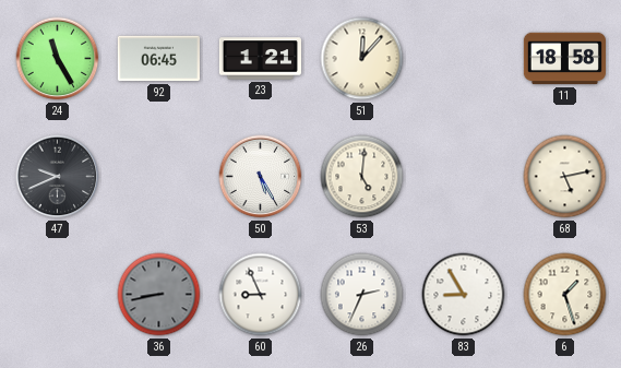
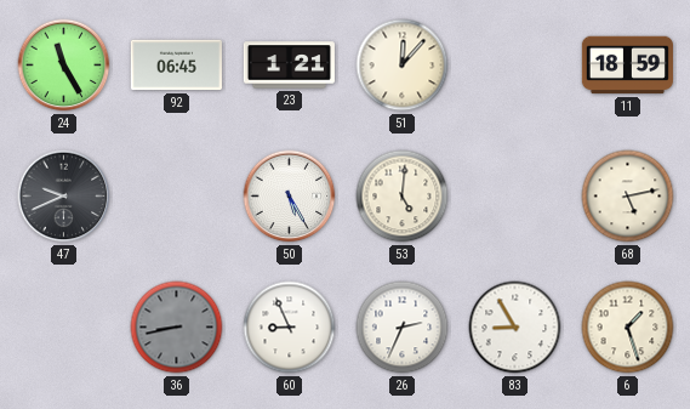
11: 18:58 -> 18:59
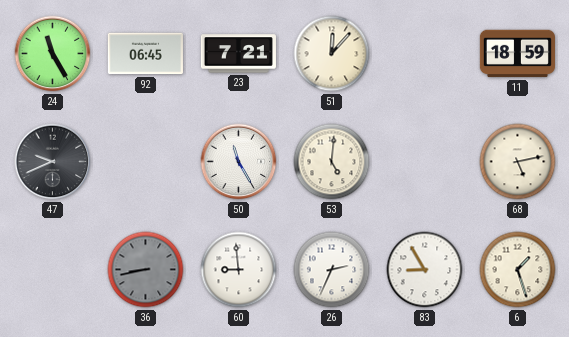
23: 1:21 -> 7:21
50: 5:25 -> 11:25
60: 8:56 -> 8:59
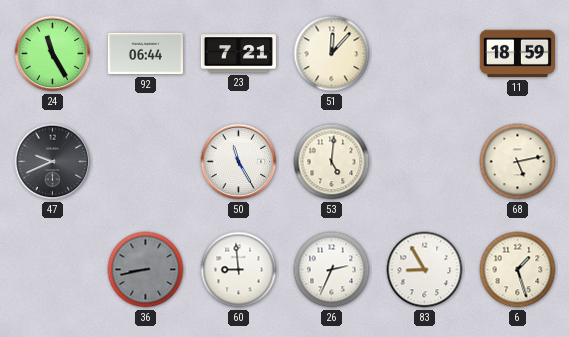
92: 06:45 -> 06:44
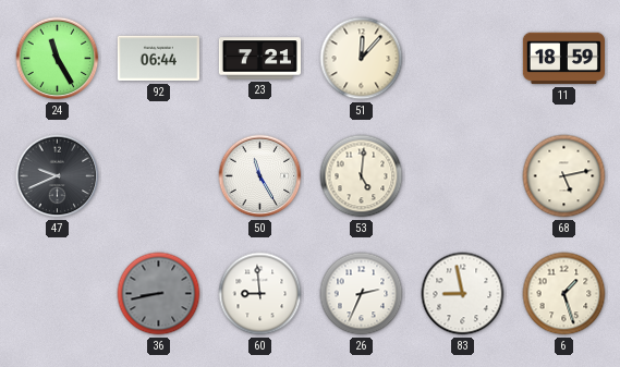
83: 8:55 -> 8:58
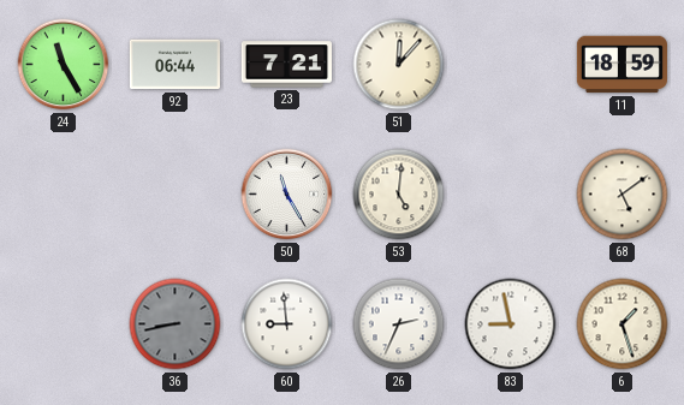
47: 9:41 -> none
68: 5:13 -> 5:09
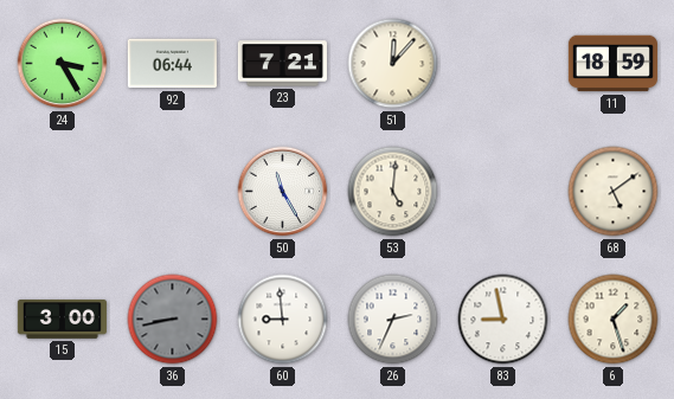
24: 11:25 -> 3:25
15: none -> 3:00
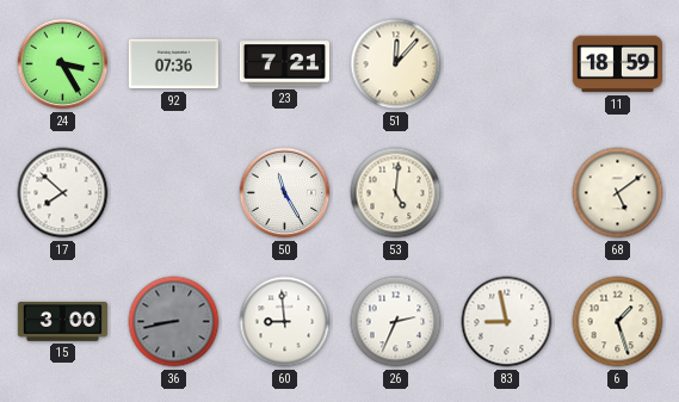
92: 06:44 -> 07:36
17: none -> 7:52
